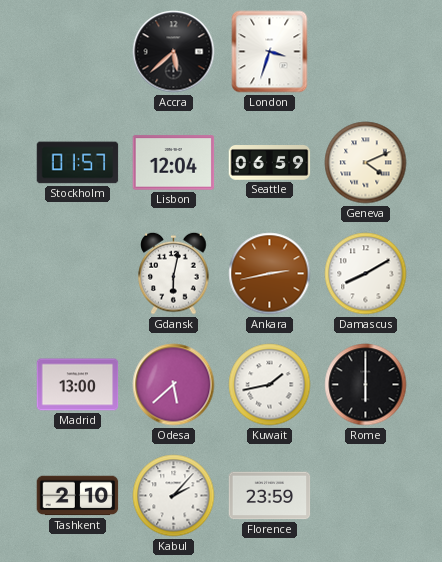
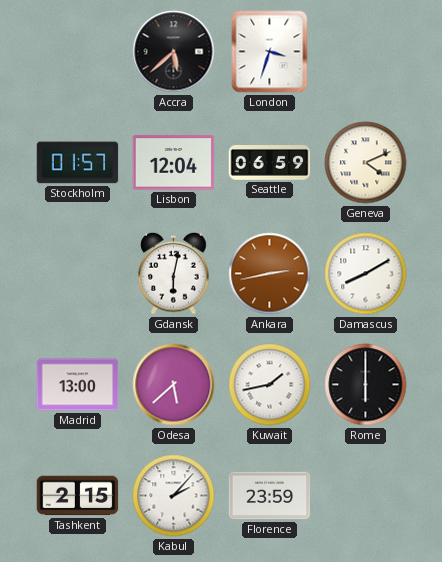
Tashkent: 2:10 -> 2:15
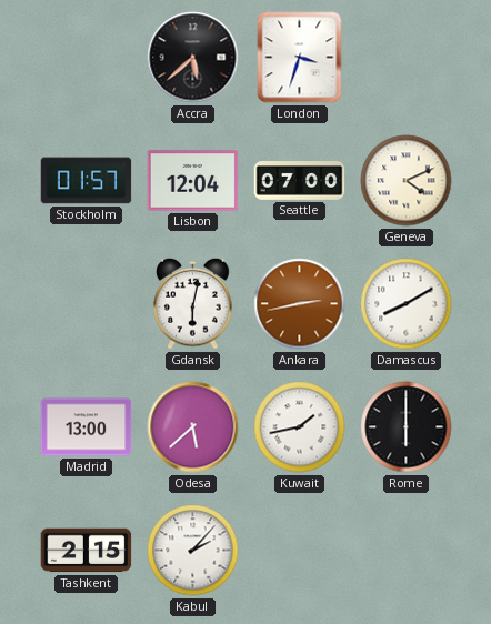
Seattle: 06:59 -> 07:00
Florence: 23:59 -> none
